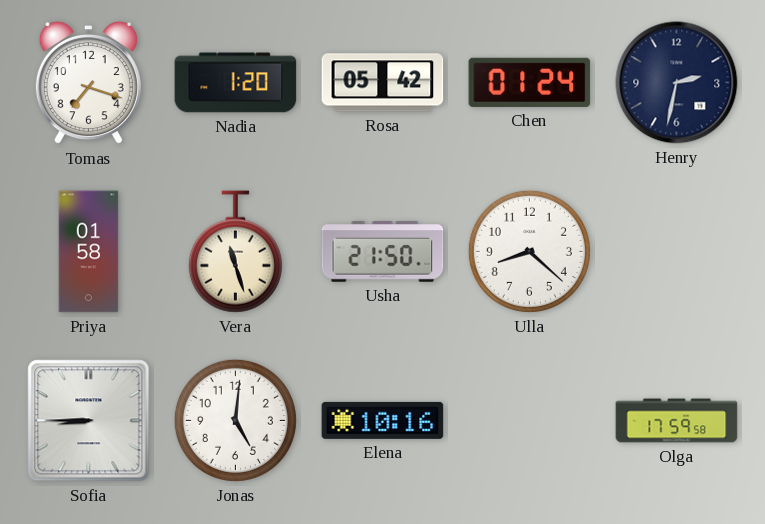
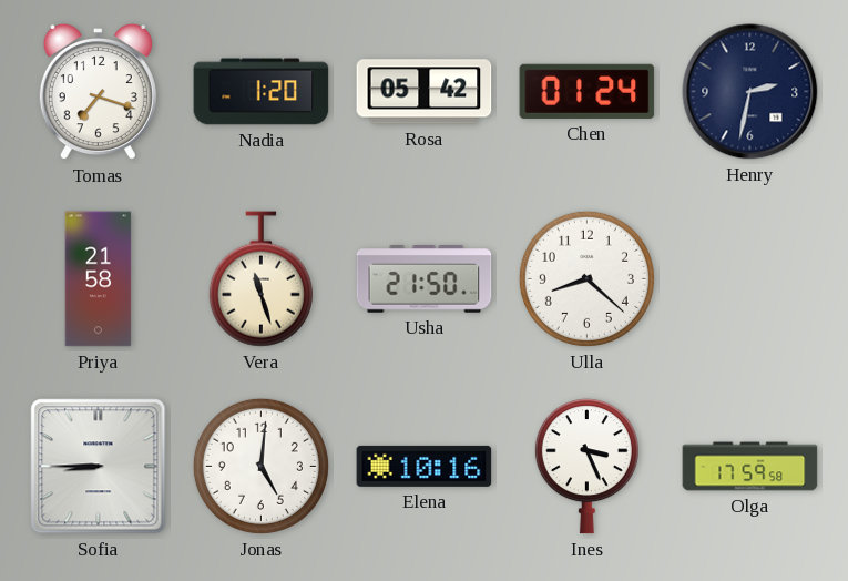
Priya: 01:58 -> 21:58
Ines: none -> 3:26
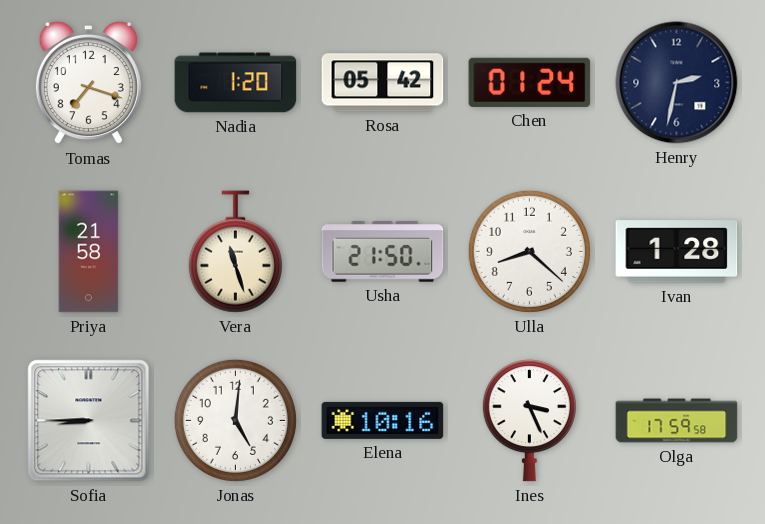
Ivan: none -> 1:28
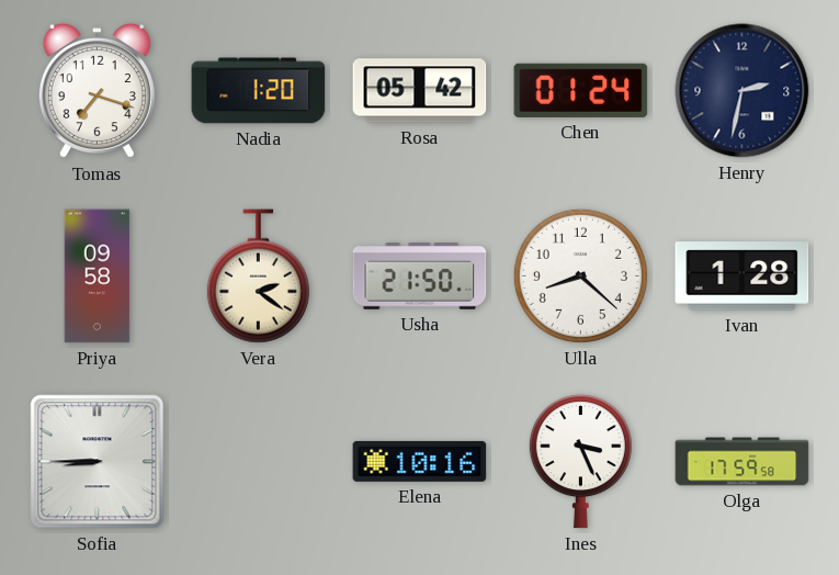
Priya: 21:58 -> 09:58
Vera: 11:27 -> 2:21
Jonas: 5:01 -> none
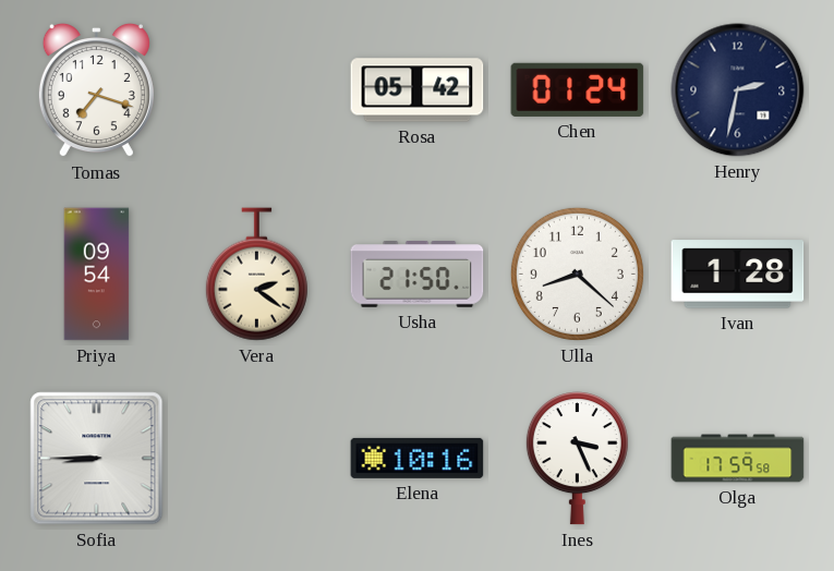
Nadia: 1:20 -> none
Priya: 09:58 -> 09:54
